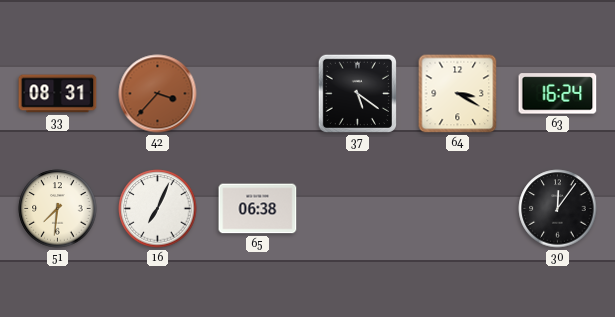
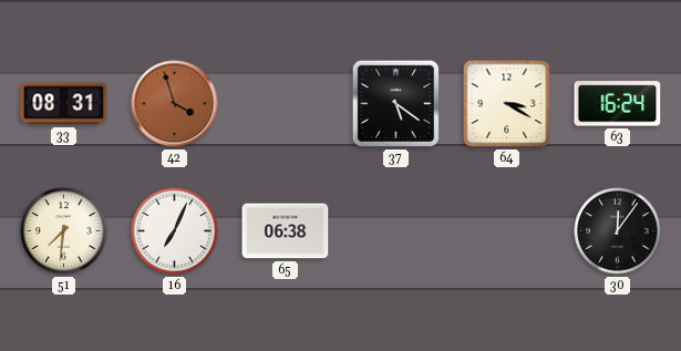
42: 3:37 -> 3:57
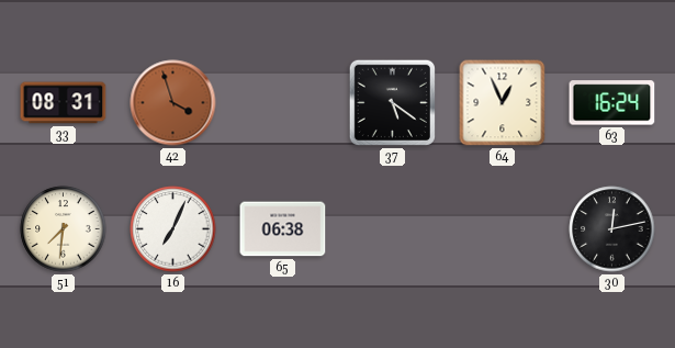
64: 3:20 -> 12:56
30: 12:06 -> 12:13
